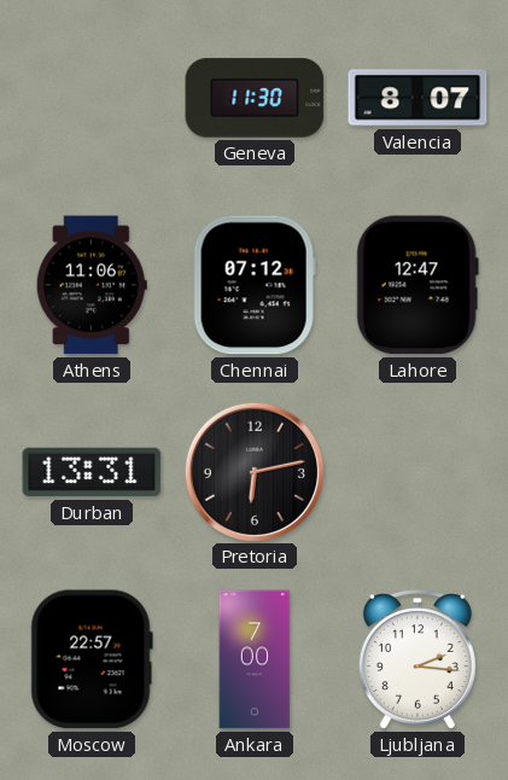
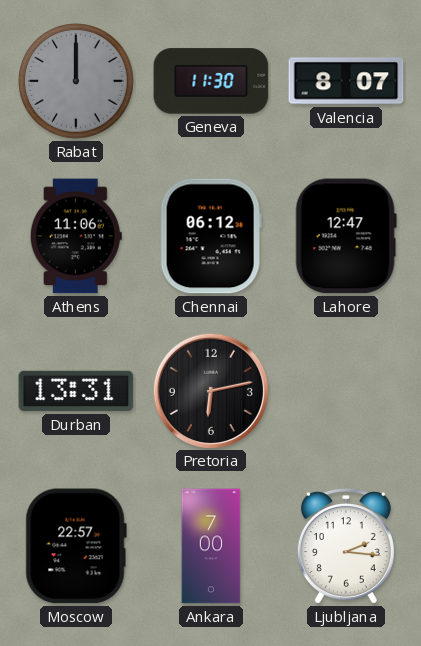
Rabat: none -> 12:00
Chennai: 07:12 -> 06:12
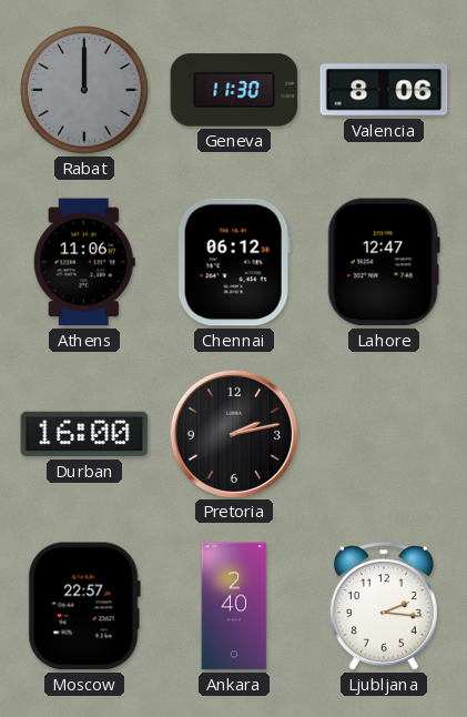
Valencia: 8:07 -> 8:06
Durban: 13:31 -> 16:00
Pretoria: 6:13 -> 2:13
Ankara: 7:00 -> 2:40
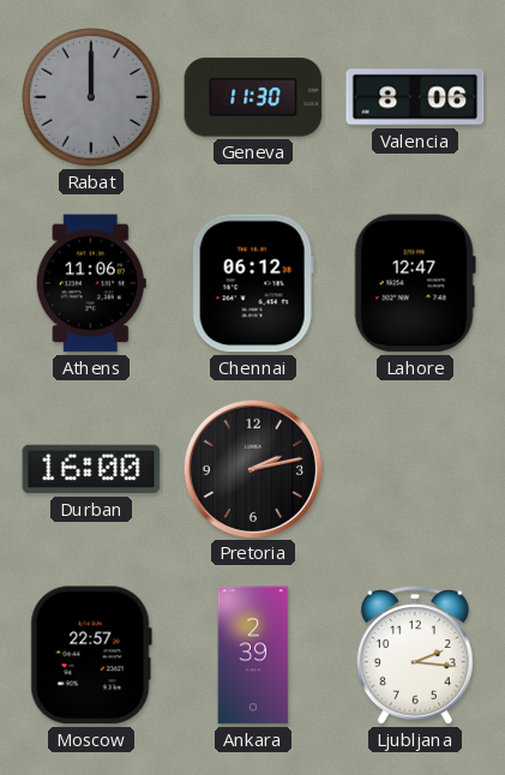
Ankara: 2:40 -> 2:39
